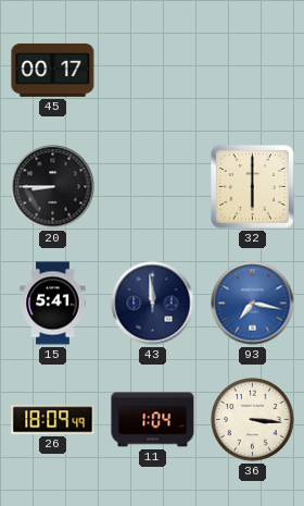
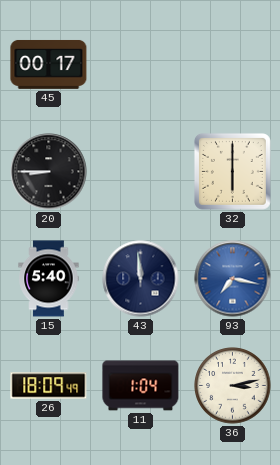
15: 5:41 -> 5:40
36: 3:16 -> 3:13
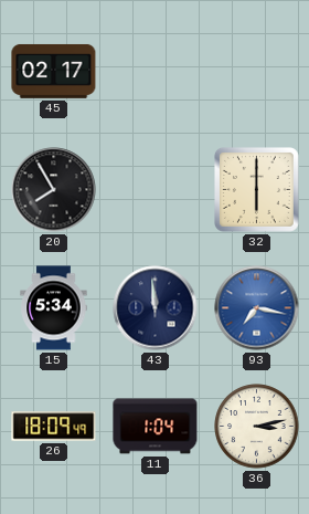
45: 00:17 -> 02:17
20: 8:45 -> 7:55
15: 5:40 -> 5:34
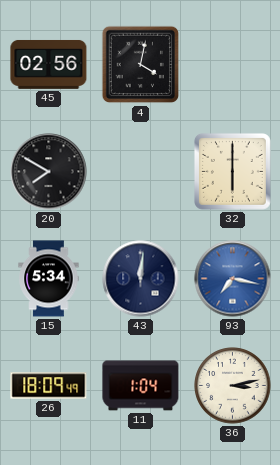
45: 02:17 -> 02:56
4: none -> 4:02
20: 7:55 -> 7:50
43: 11:59 -> 12:01
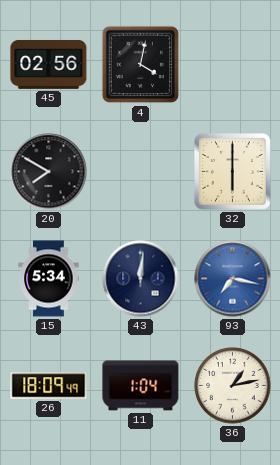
36: 3:13 -> 1:13
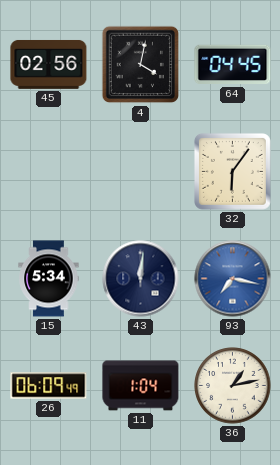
64: none -> 04:45
20: 7:50 -> none
32: 6:00 -> 6:06
26: 18:09 -> 06:09
